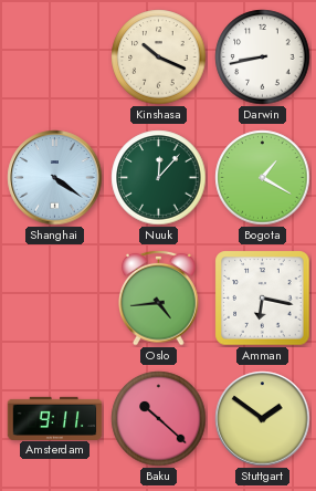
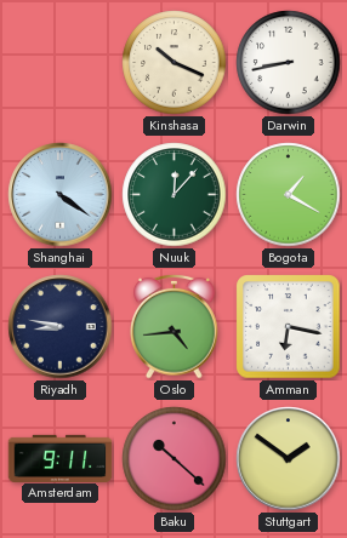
Riyadh: none -> 8:47
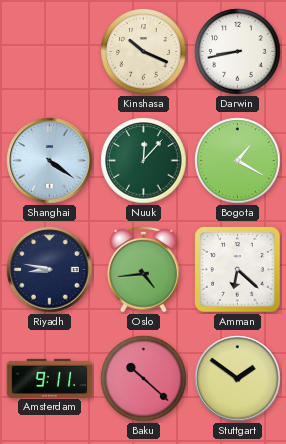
Amman: 6:17 -> 6:22
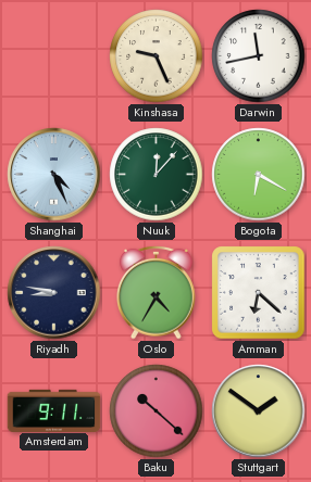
Kinshasa: 10:19 -> 9:26
Darwin: 8:43 -> 11:43
Shanghai: 4:21 -> 4:26
Bogota: 1:20 -> 6:20
Oslo: 4:44 -> 4:35
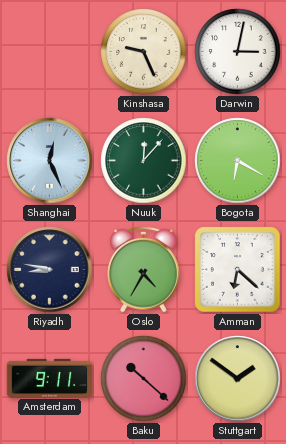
Darwin: 11:43 -> 3:02
Shanghai: 4:26 -> 12:26
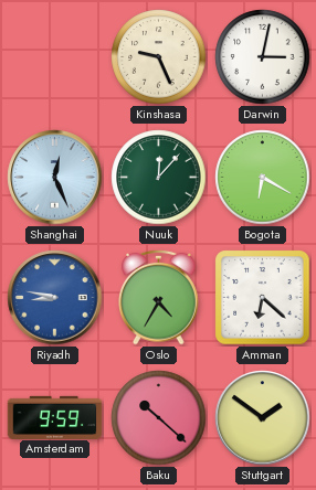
Riyadh dial: navy -> blue
Amsterdam: 9:11 -> 9:59
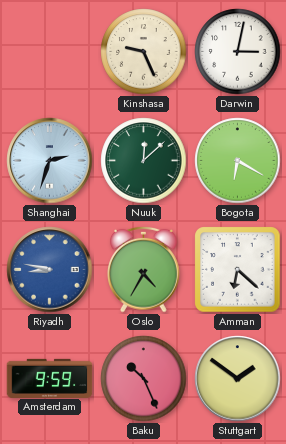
Shanghai: 12:26 -> 2:33
Nuuk: 12:07 -> 12:08
Baku: 10:22 -> 10:26
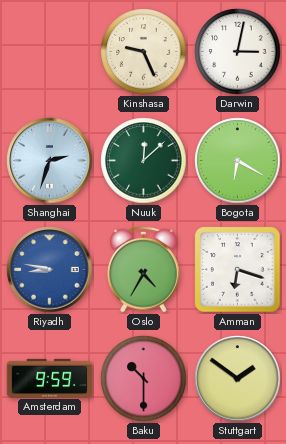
Amman: 6:22 -> 6:18
Baku: 10:26 -> 10:30
